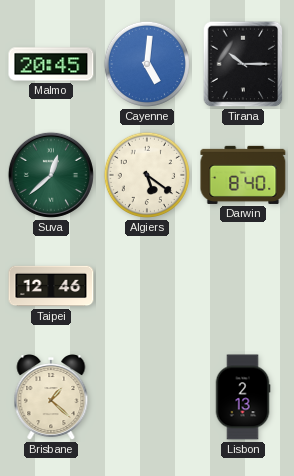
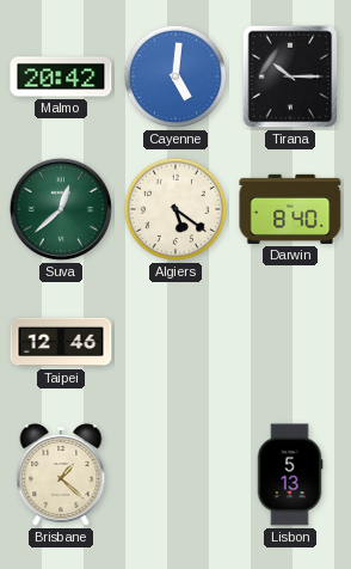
Malmo: 20:45 -> 20:42
Lisbon: 2:13 -> 5:13
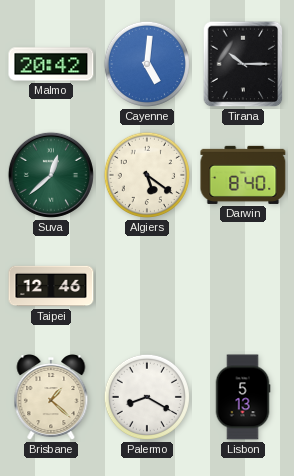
Palermo: none -> 8:20
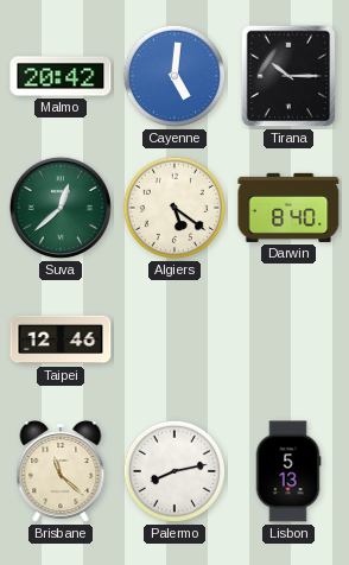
Brisbane: 1:22 -> 11:22
Palermo: 8:20 -> 8:13
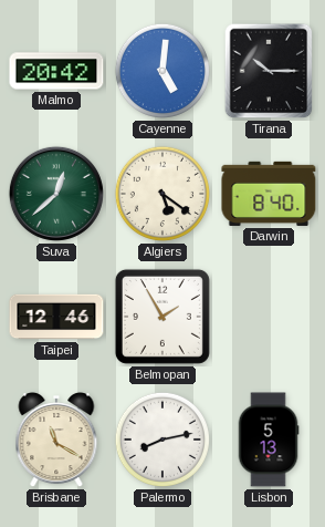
Belmopan: none -> 1:55
Brisbane: 11:22 -> 11:20
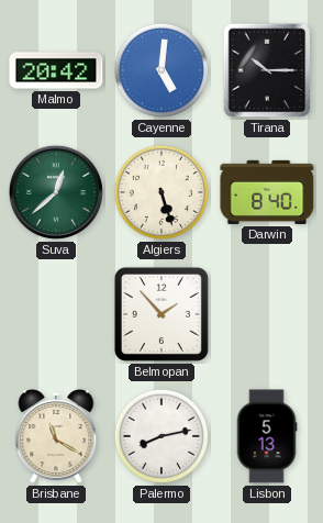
Algiers: 5:21 -> 5:27
Taipei: 12:46 -> none
Belmopan: 1:55 -> 1:53
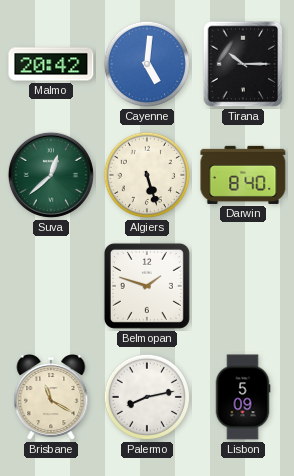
Belmopan: 1:53 -> 1:48
Lisbon: 5:13 -> 5:09
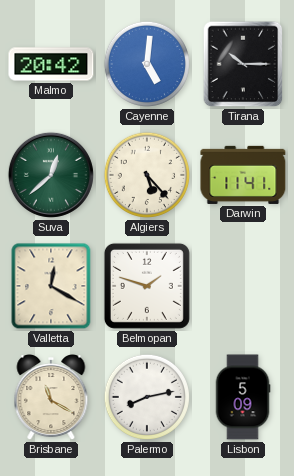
Algiers: 5:27 -> 5:23
Darwin: 8:40 -> 11:41
Valletta: none -> 12:20
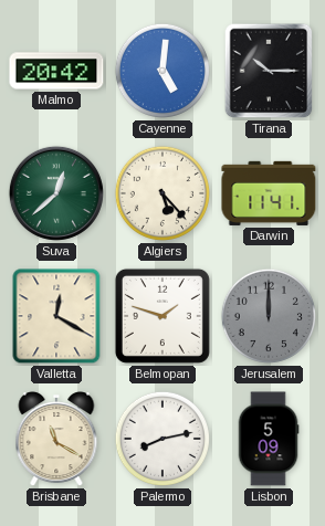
Jerusalem: none -> 12:00
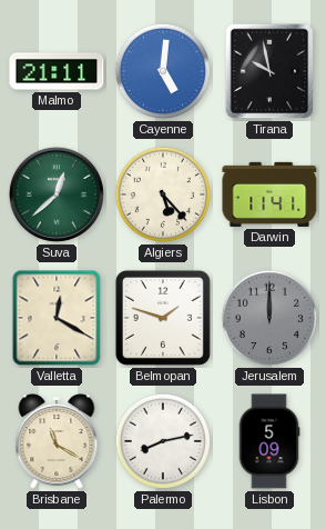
Malmo: 20:42 -> 21:11
Tirana: 10:15 -> 9:58
